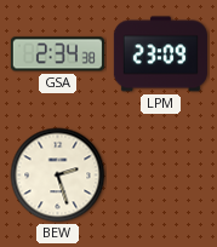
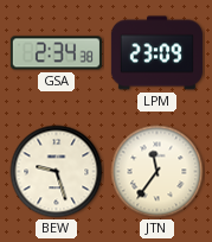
BEW: 2:27 -> 9:27
JTN: none -> 11:36
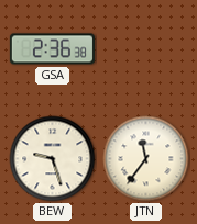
GSA: 2:34 -> 2:36
LPM: 23:09 -> none
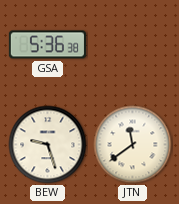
GSA: 2:36 -> 5:36
JTN: 11:36 -> 11:39
